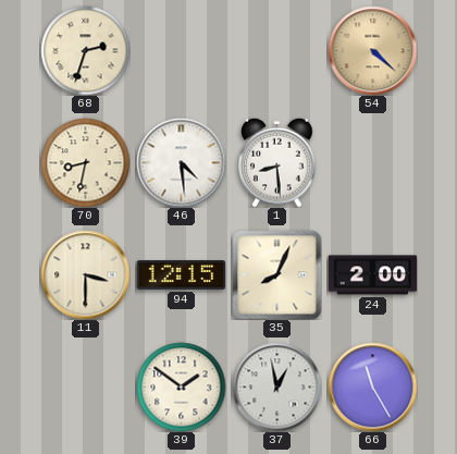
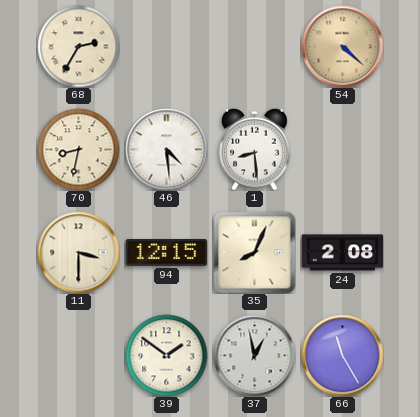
68: 2:33 -> 2:35
24: 2:00 -> 2:08
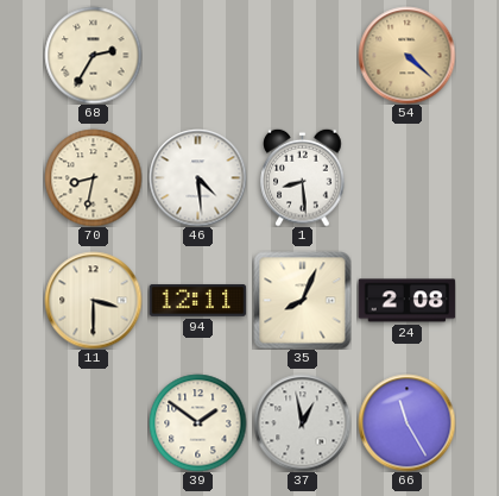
94: 12:15 -> 12:11
